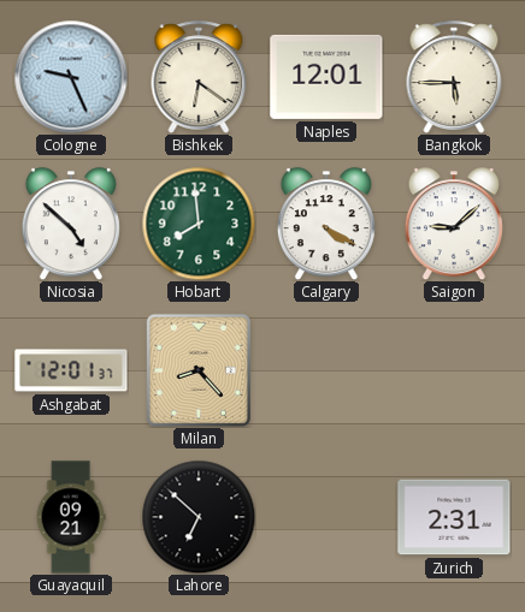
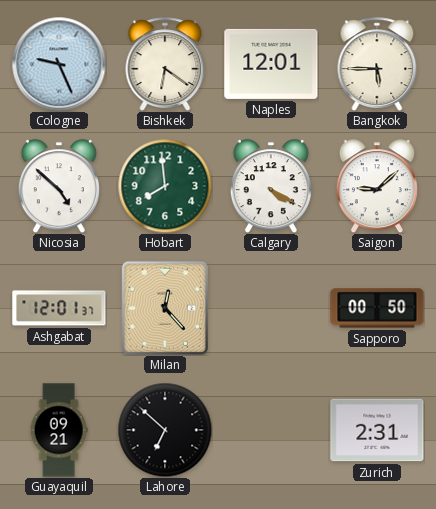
Milan: 8:23 -> 12:23
Sapporo: none -> 00:50
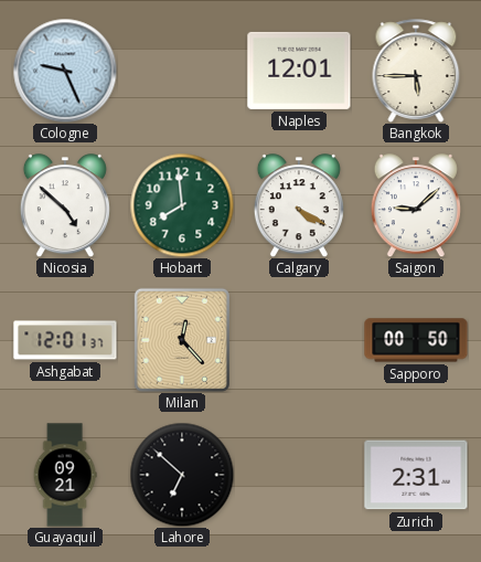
Bishkek: 6:21 -> none
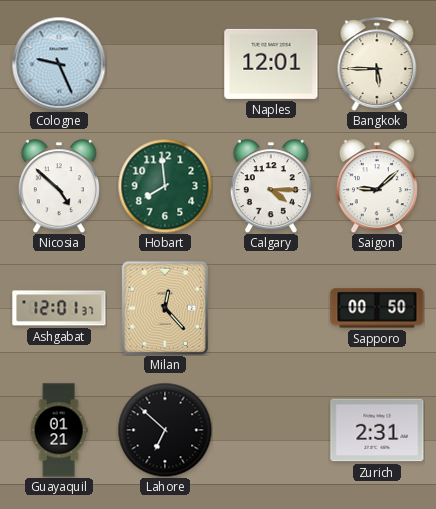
Calgary: 4:20 -> 4:15
Guayaquil: 09:21 -> 01:21
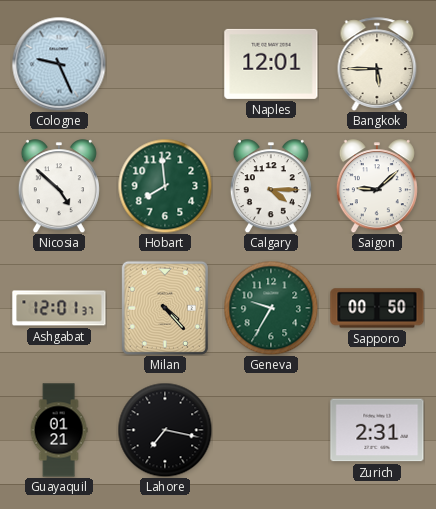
Milan: 12:23 -> 4:23
Geneva: none -> 9:35
Lahore: 6:52 -> 7:17
